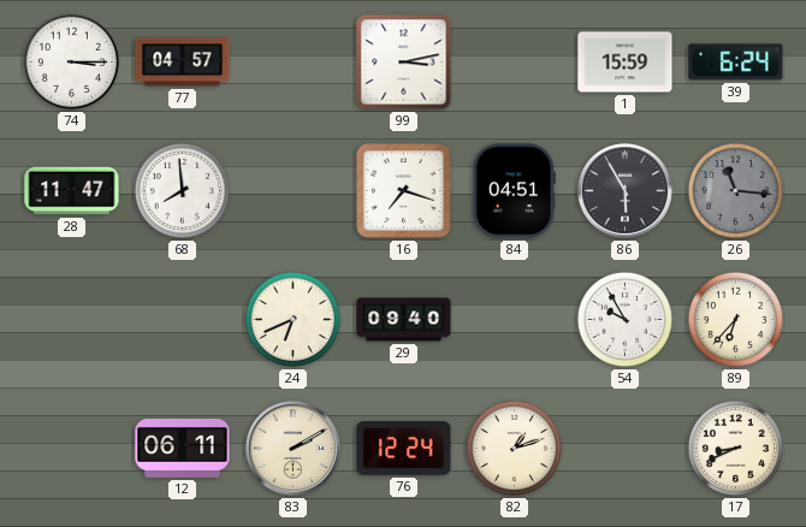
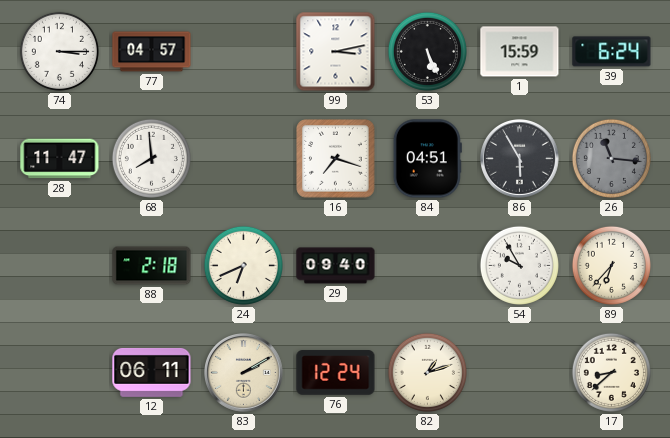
53: none -> 5:26
88: none -> 2:18
17: 8:41 -> 8:38
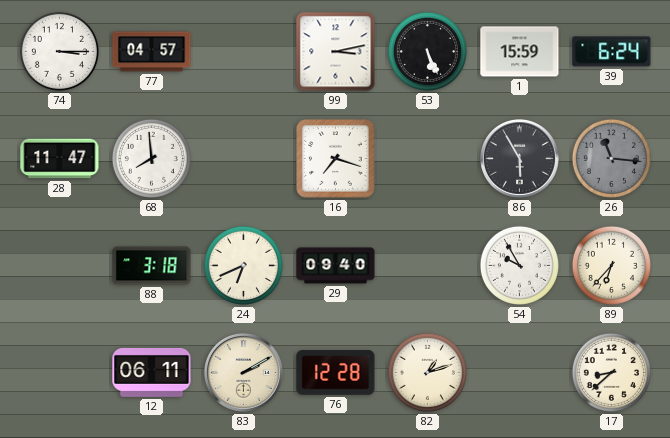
84: 04:51 -> none
88: 2:18 -> 3:18
76: 12:24 -> 12:28
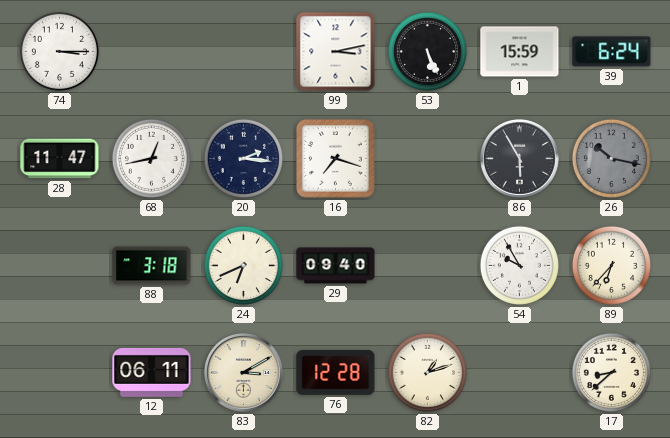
77: 04:57 -> none
68: 7:59 -> 12:43
20: none -> 2:16
26: 11:16 -> 10:17
83: 2:10 -> 3:10
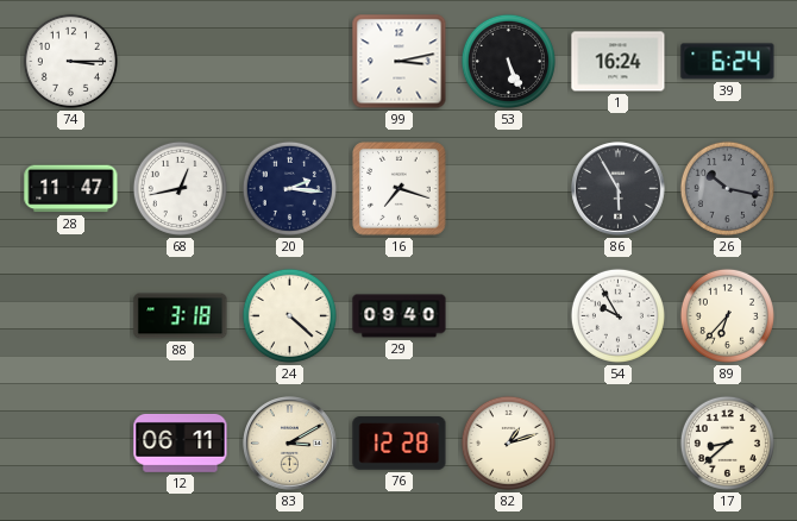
1: 15:59 -> 16:24
24: 6:41 -> 4:22
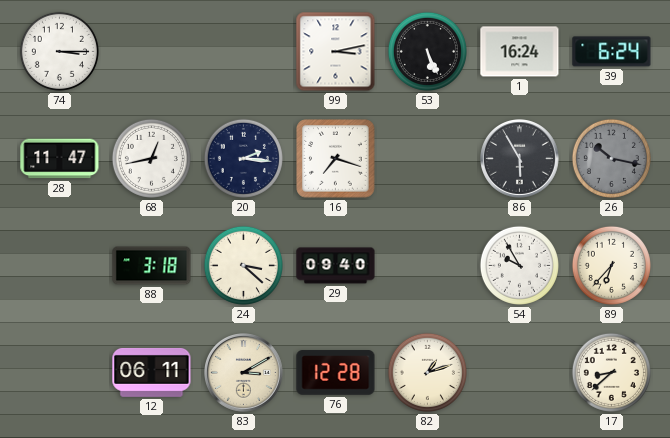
24: 4:22 -> 3:22
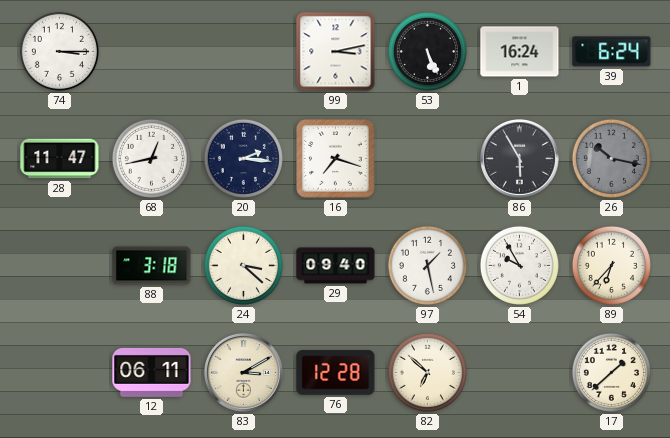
97: none -> 1:28
82: 1:12 -> 6:52
17: 8:38 -> 1:38
